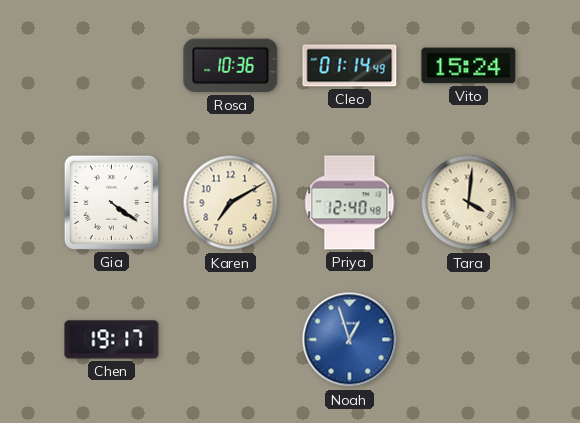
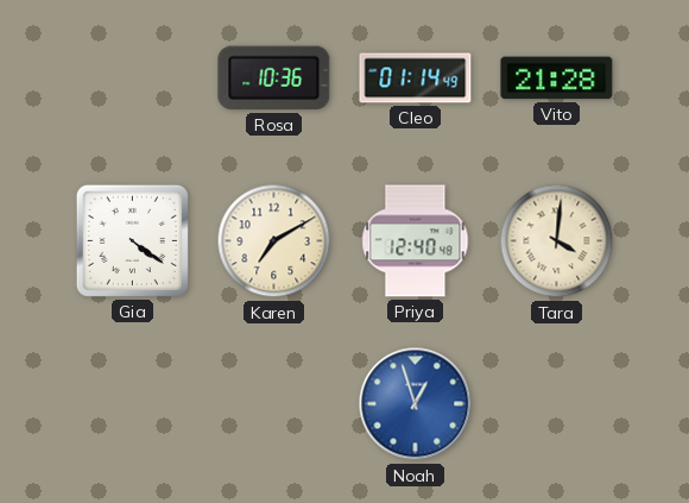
Vito: 15:24 -> 21:28
Chen: 19:17 -> none
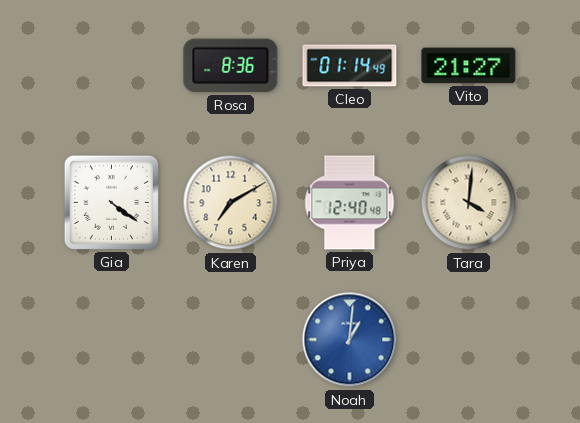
Rosa: 10:36 -> 8:36
Vito: 21:28 -> 21:27
Noah: 12:57 -> 1:01
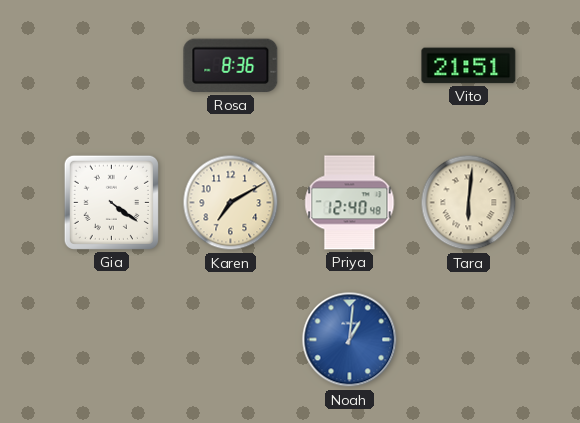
Cleo: 01:14 -> none
Vito: 21:27 -> 21:51
Tara: 4:01 -> 6:01
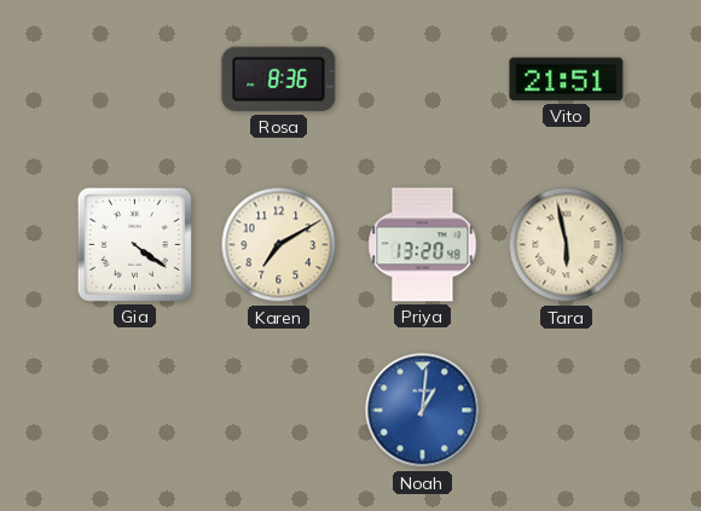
Priya: 12:40 -> 13:20
Tara: 6:01 -> 5:58
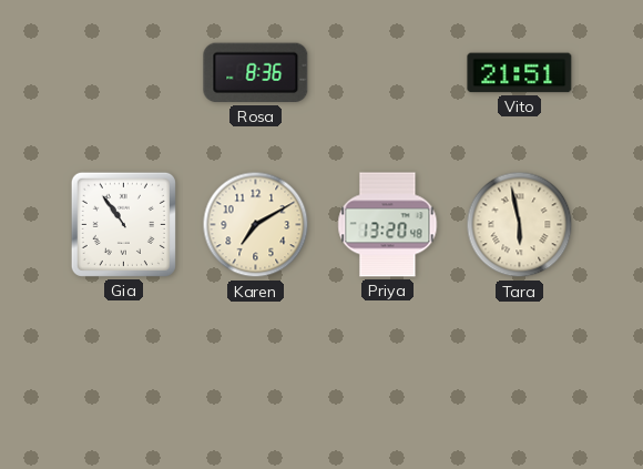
Gia: 4:21 -> 10:54
Noah: 1:01 -> none
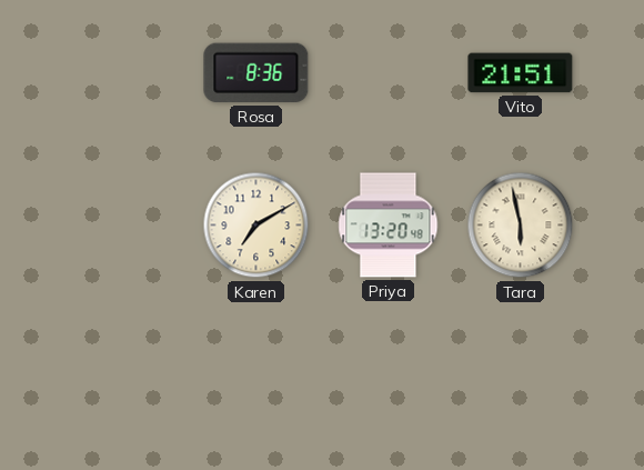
Gia: 10:54 -> none
